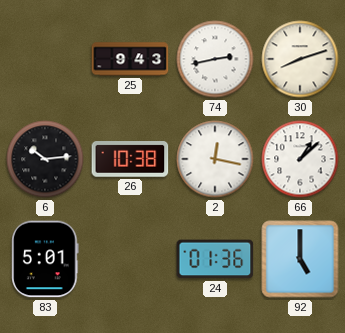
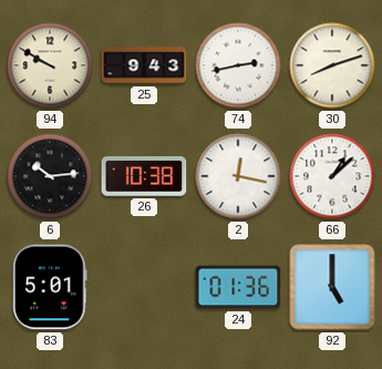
94: none -> 9:50
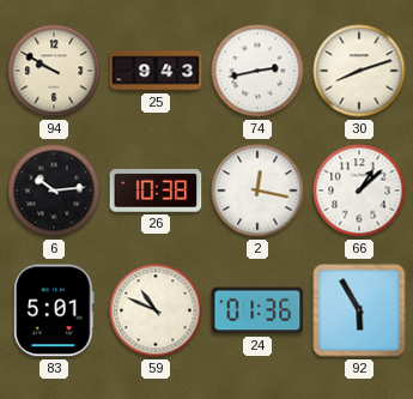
59: none -> 10:49
92: 5:00 -> 5:55
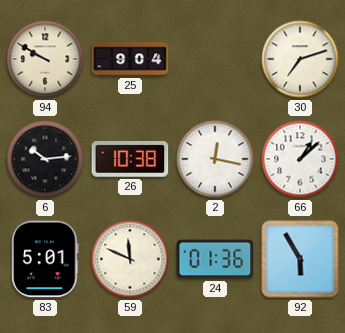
25: 9:43 -> 9:04
74: 2:43 -> none
30: 8:12 -> 7:12
59: 10:49 -> 11:49
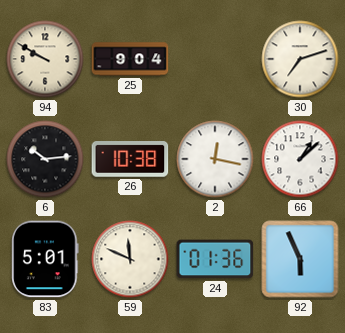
92: 5:55 -> 5:56
